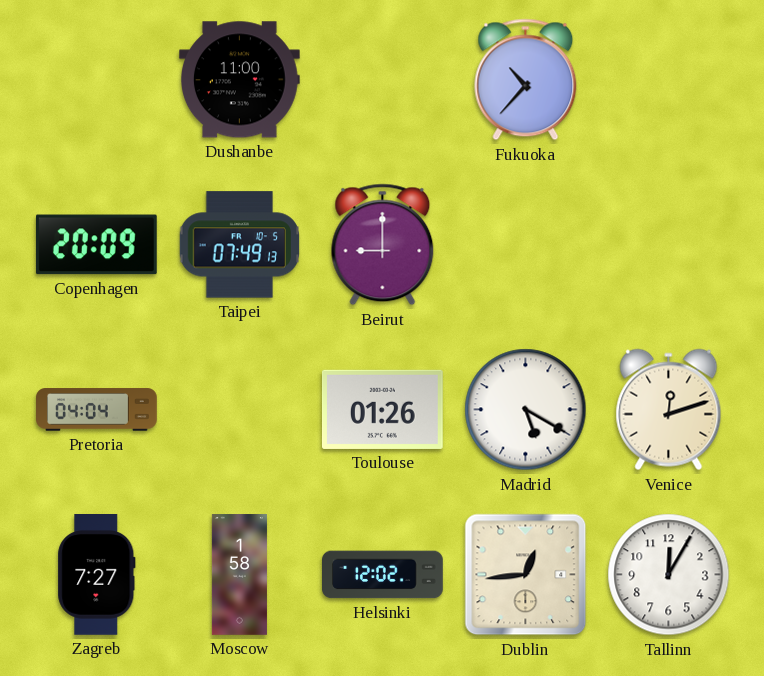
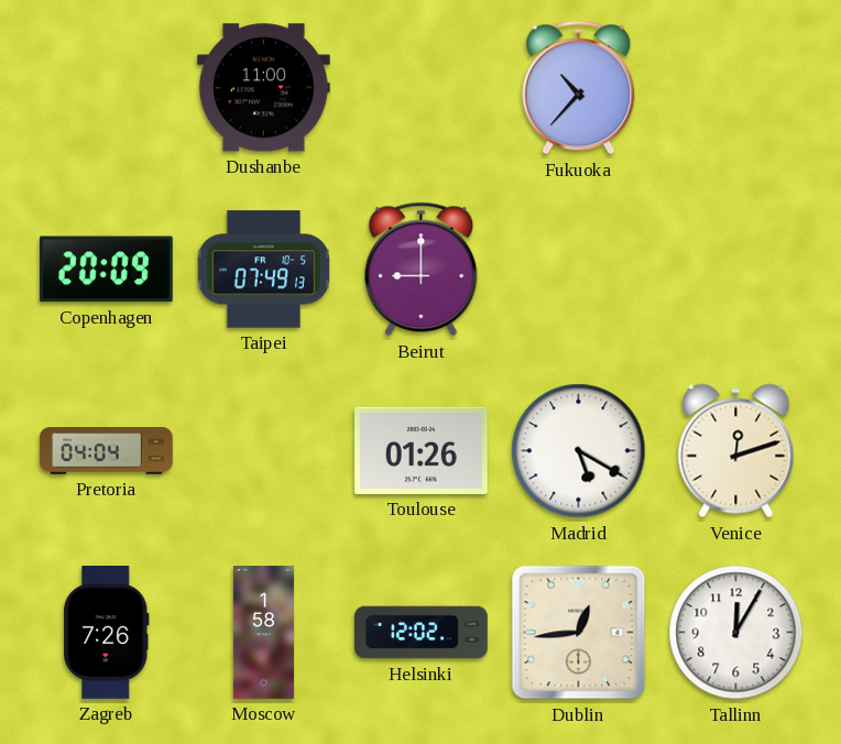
Zagreb: 7:27 -> 7:26
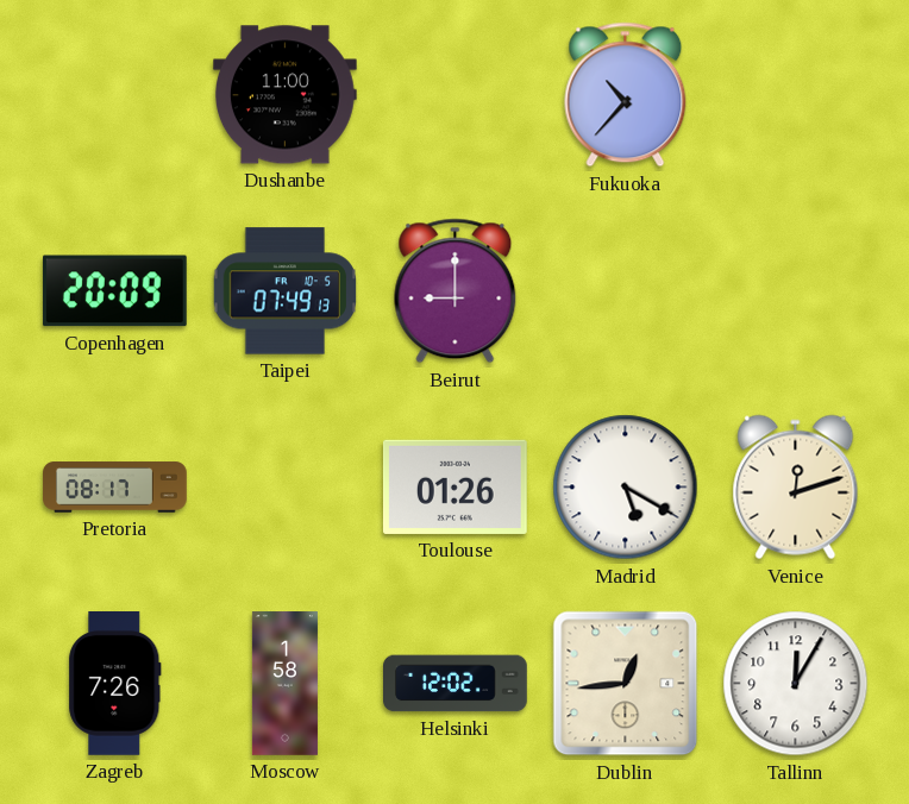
Pretoria: 04:04 -> 08:17
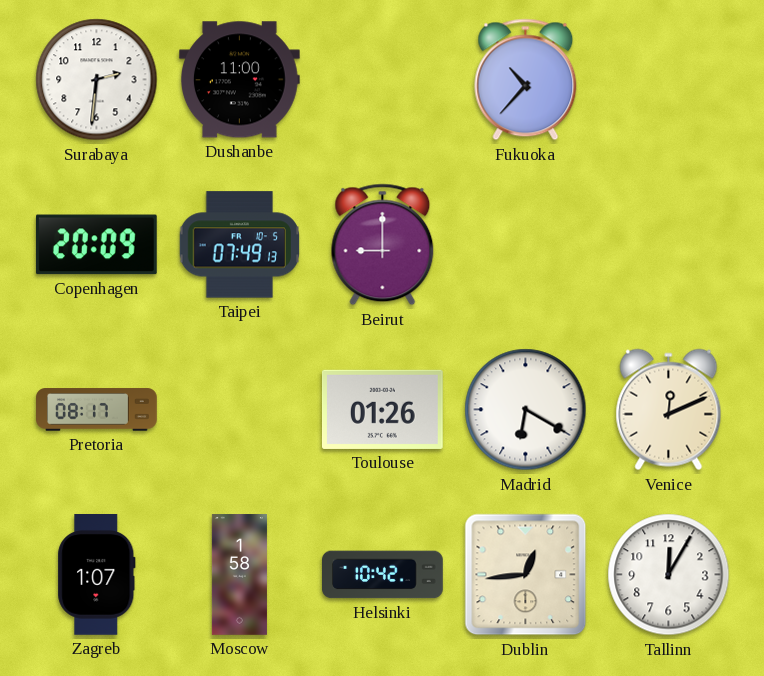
Surabaya: none -> 2:31
Madrid: 5:20 -> 6:20
Venice: 12:12 -> 12:11
Zagreb: 7:26 -> 1:07
Helsinki: 12:02 -> 10:42
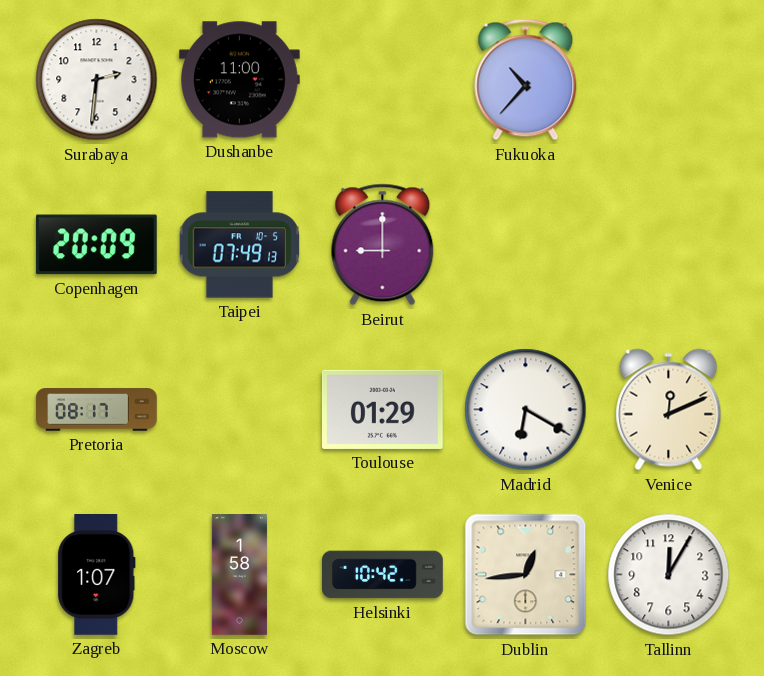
Toulouse: 01:26 -> 01:29
